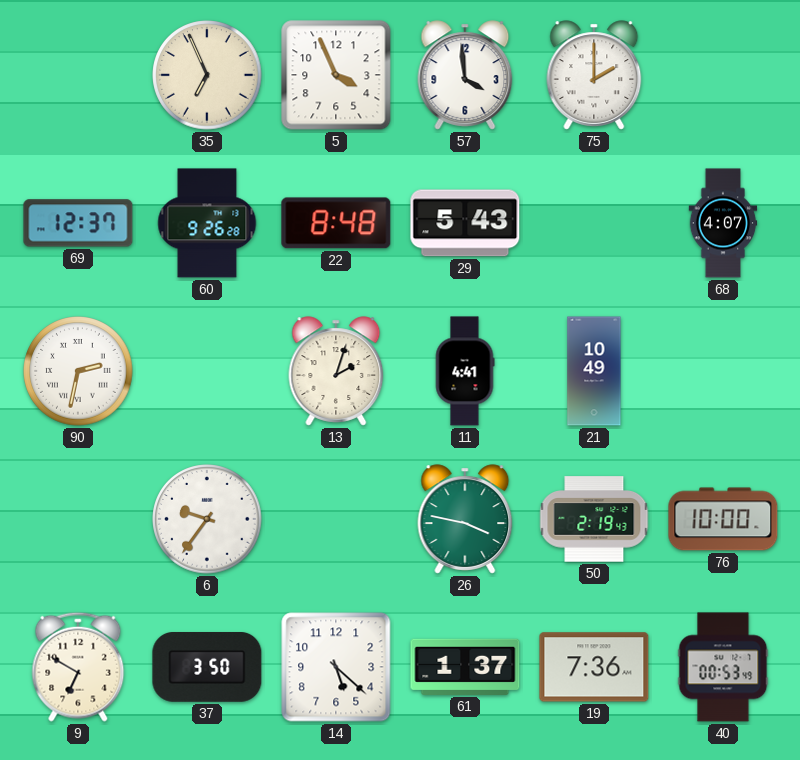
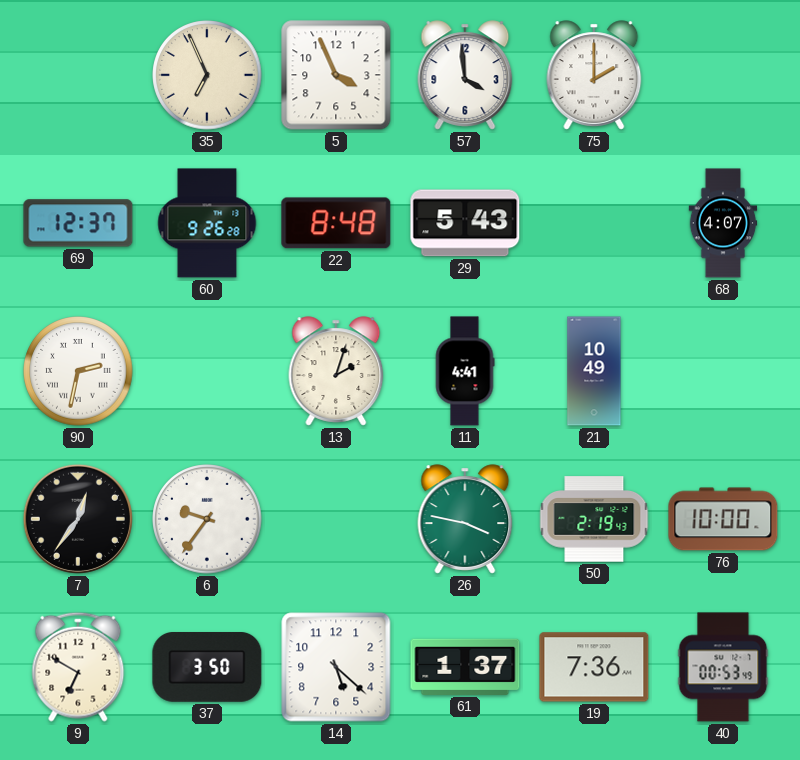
7: none -> 12:36
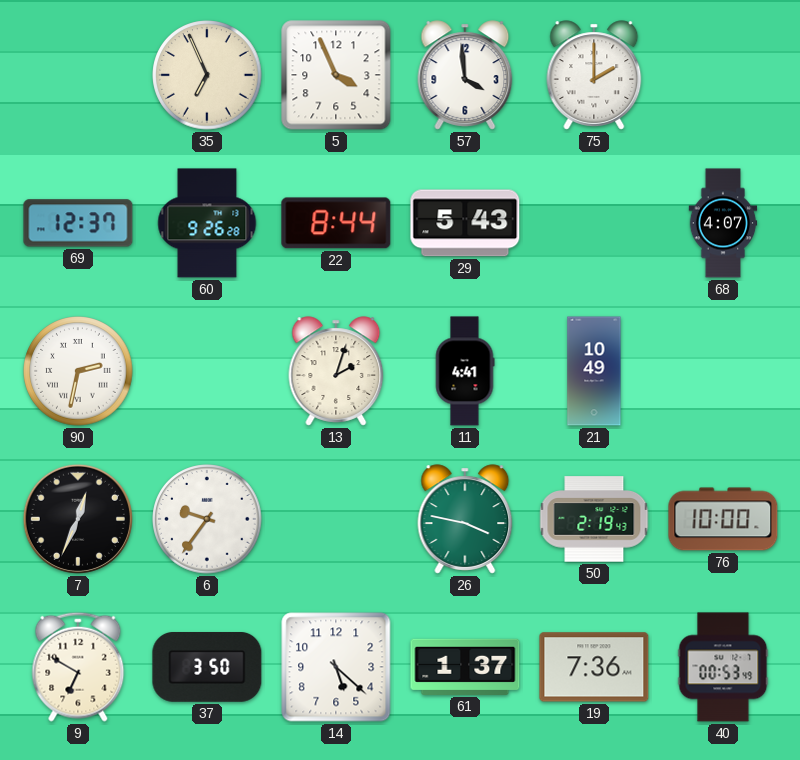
22: 8:48 -> 8:44
7: 12:36 -> 12:34
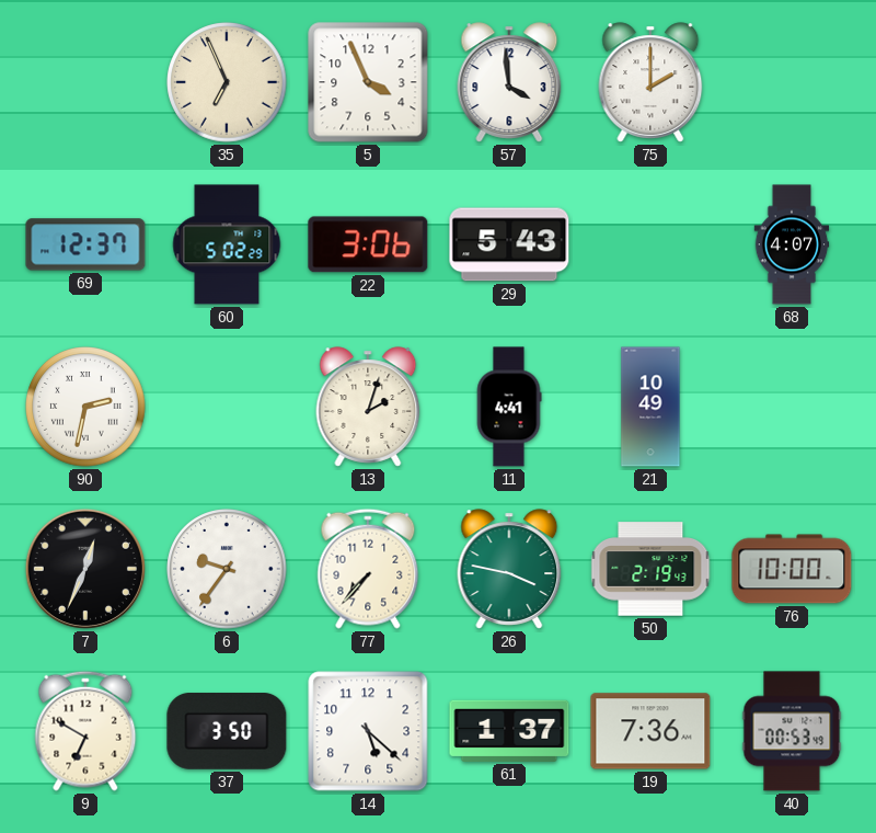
60: 9:26 -> 5:02
22: 8:44 -> 3:06
77: none -> 7:37
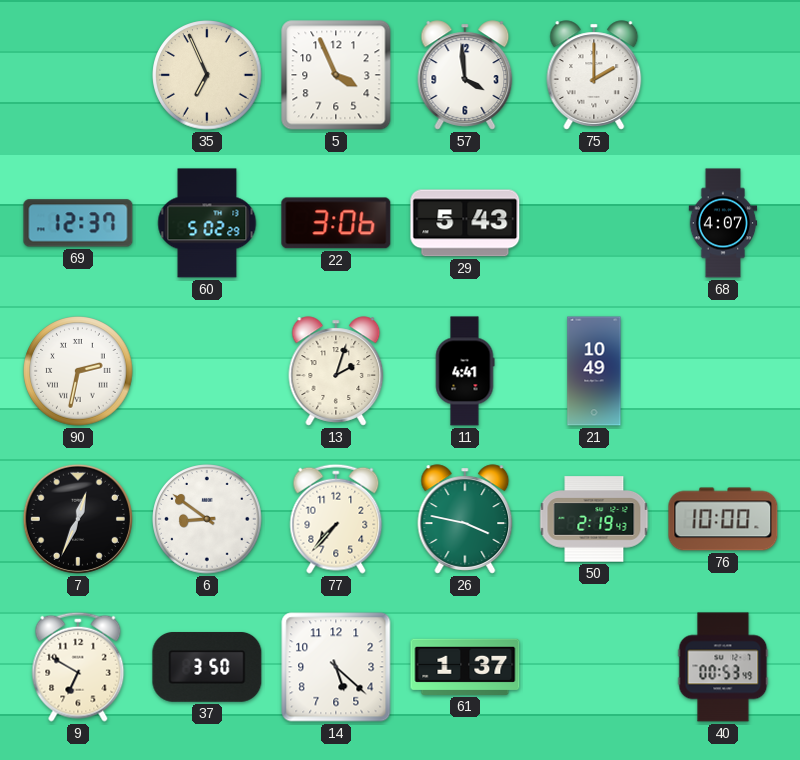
6: 9:36 -> 8:51
19: 7:36 -> none
